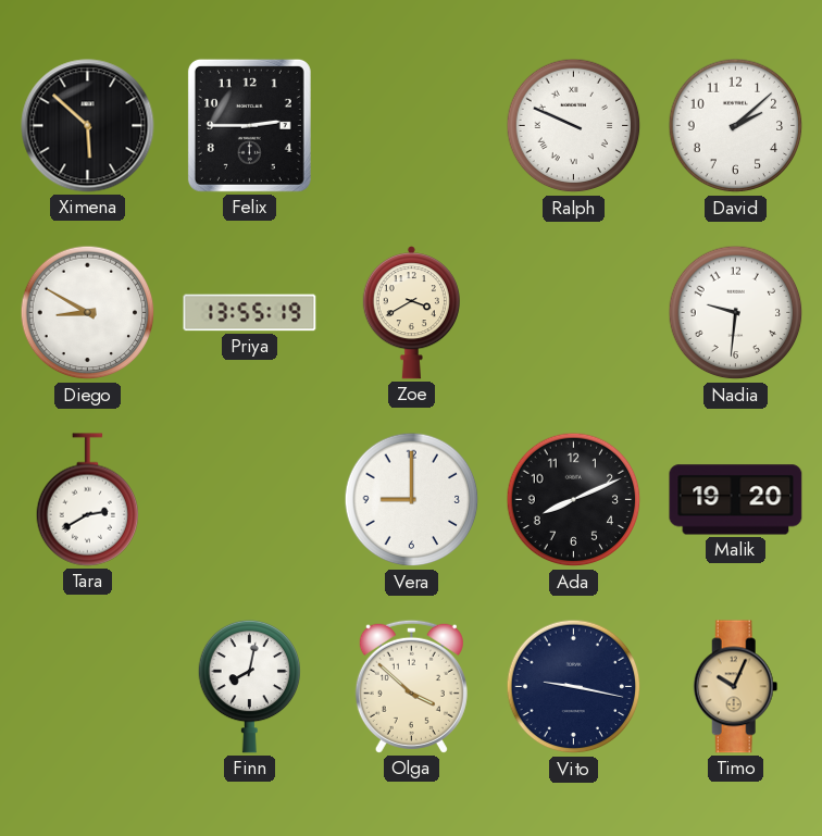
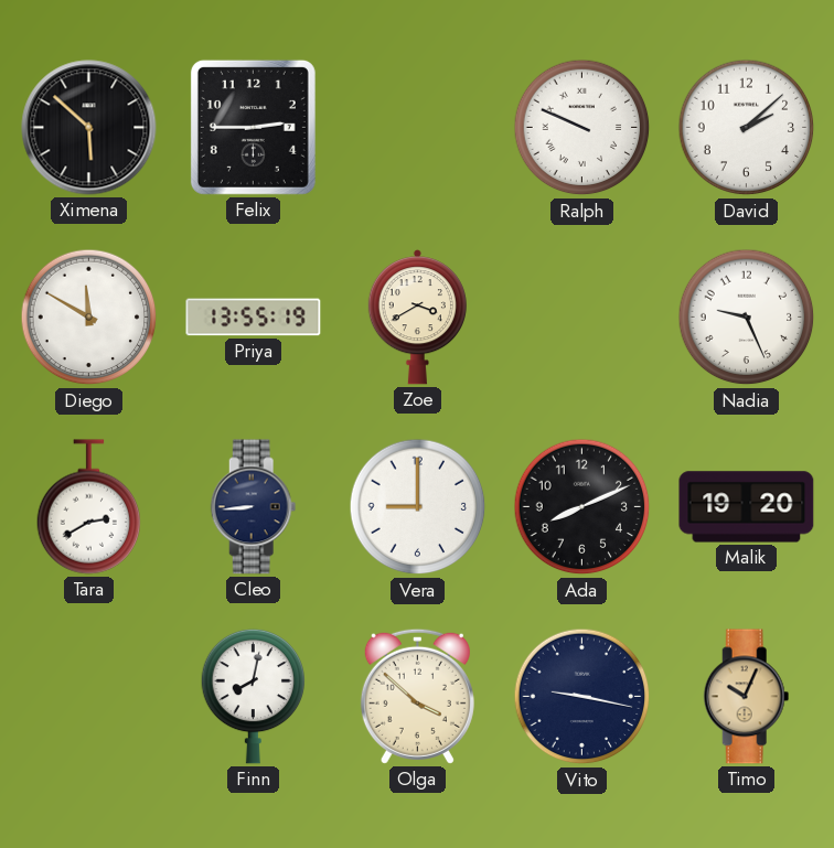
Diego: 8:50 -> 11:50
Nadia: 9:31 -> 9:26
Cleo: none -> 8:44
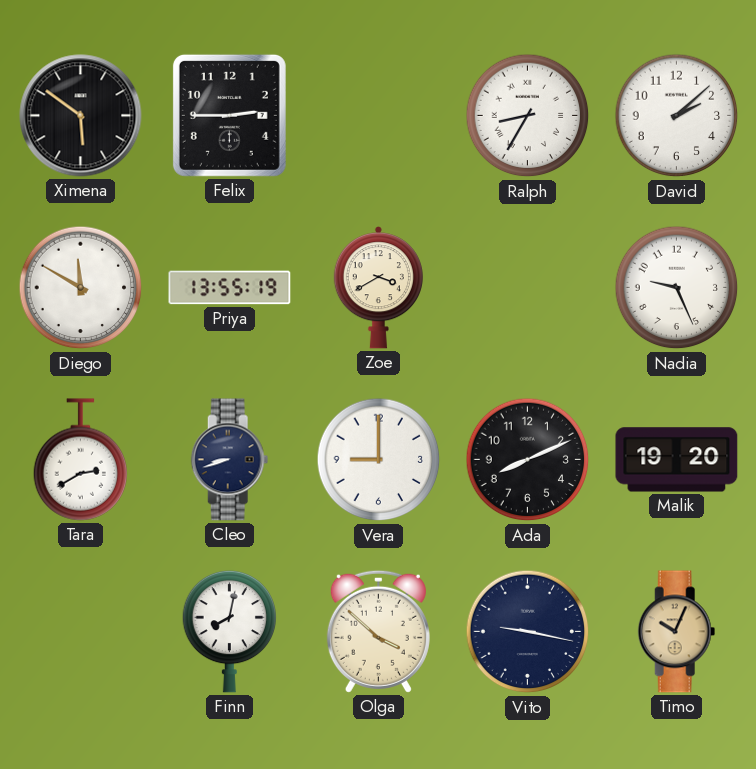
Ximena: 5:52 -> 5:51
Ralph: 9:49 -> 8:35
Cleo: 8:44 -> 8:42
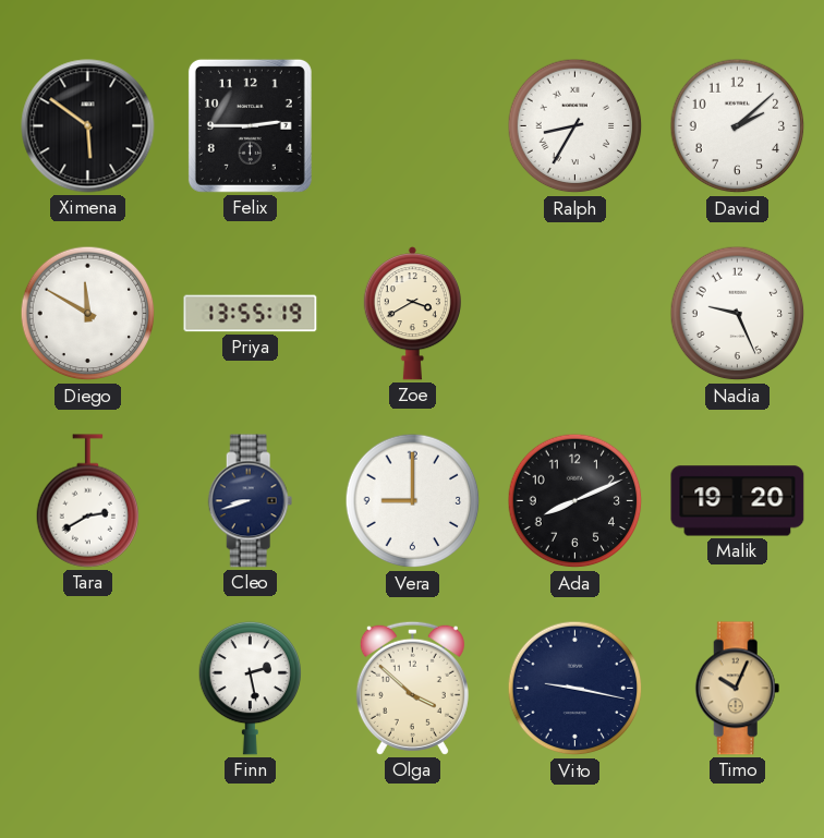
Finn: 8:02 -> 2:28
